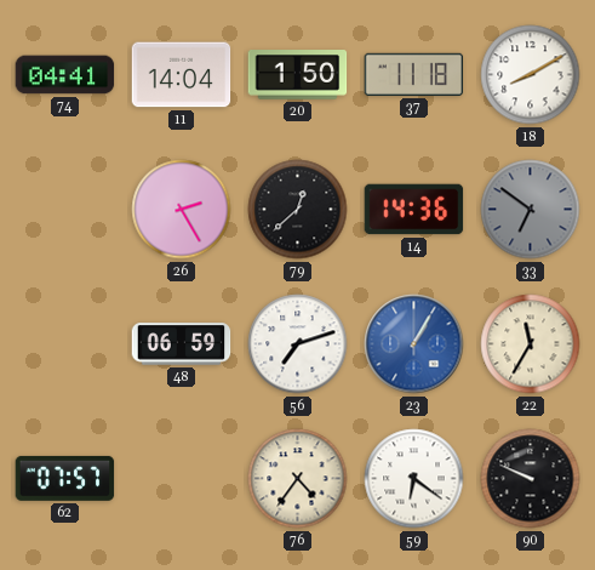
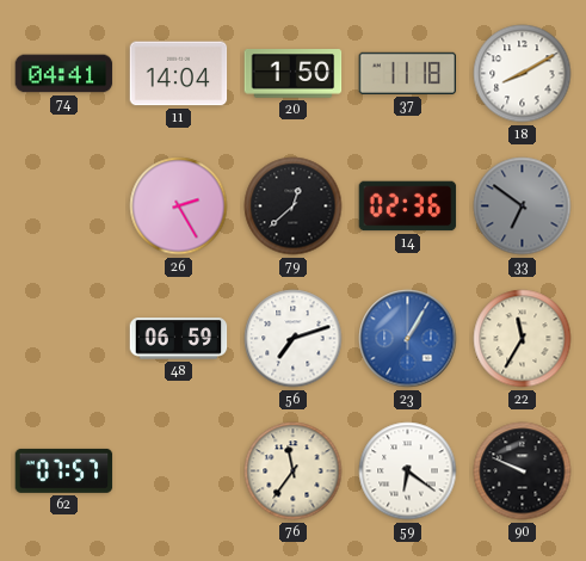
14: 14:36 -> 02:36
76: 4:36 -> 11:36
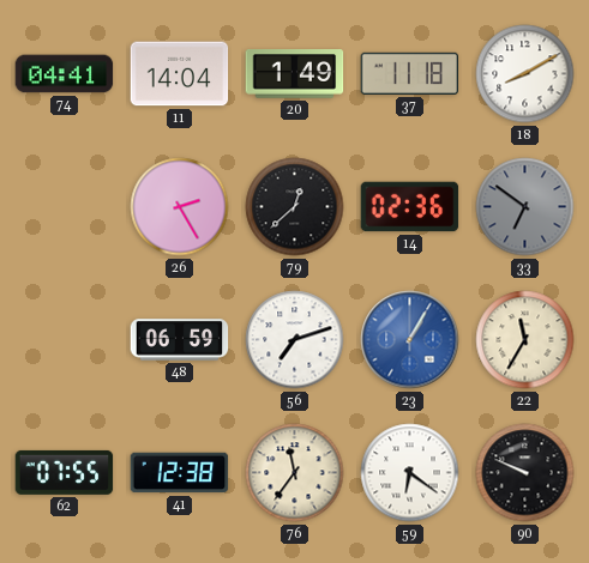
20: 1:50 -> 1:49
62: 07:57 -> 07:55
41: none -> 12:38
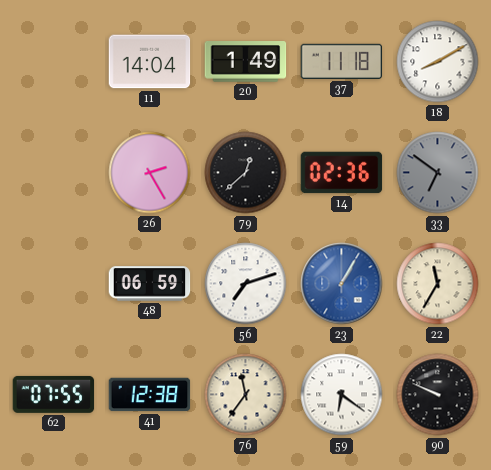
74: 04:41 -> none
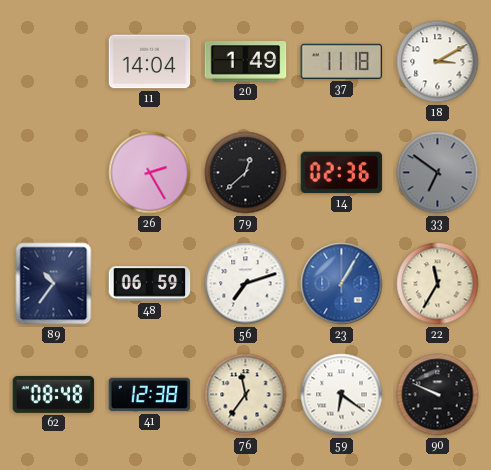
18: 8:10 -> 3:10
89: none -> 10:36
62: 07:55 -> 08:48
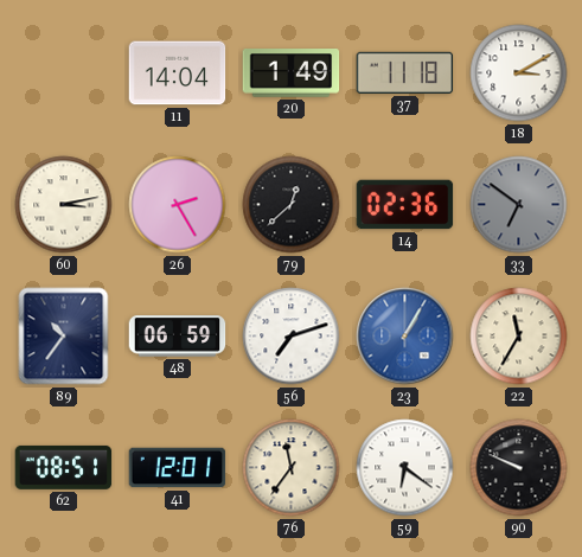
60: none -> 3:13
62: 08:48 -> 08:51
41: 12:38 -> 12:01
